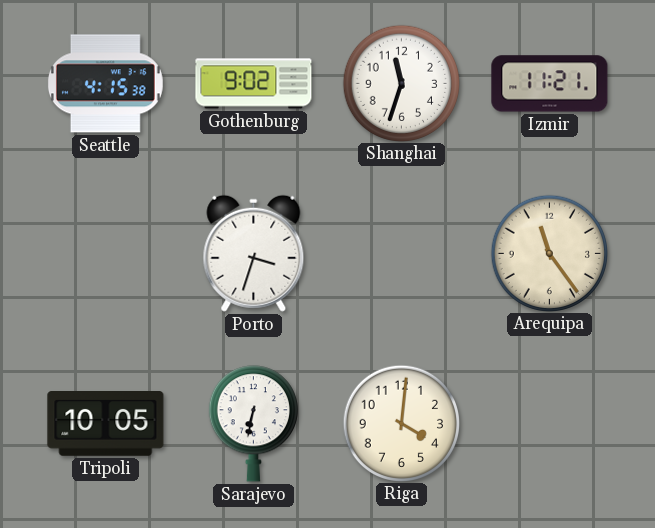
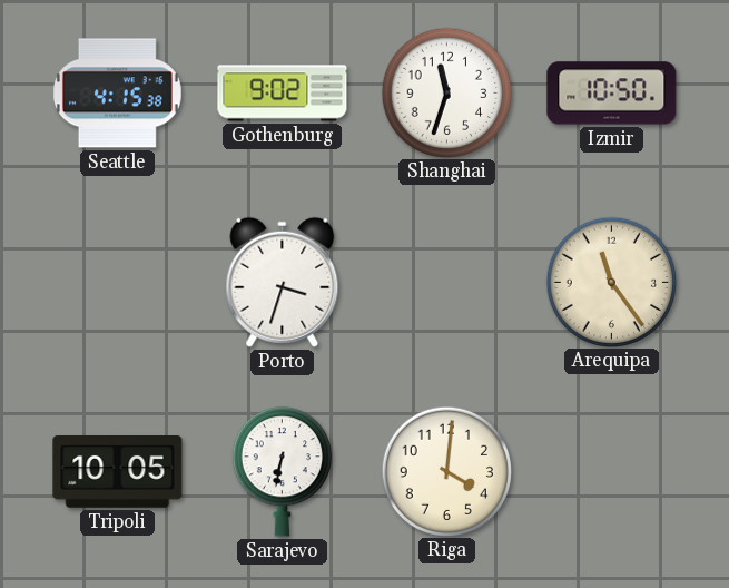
Izmir: 11:21 -> 10:50
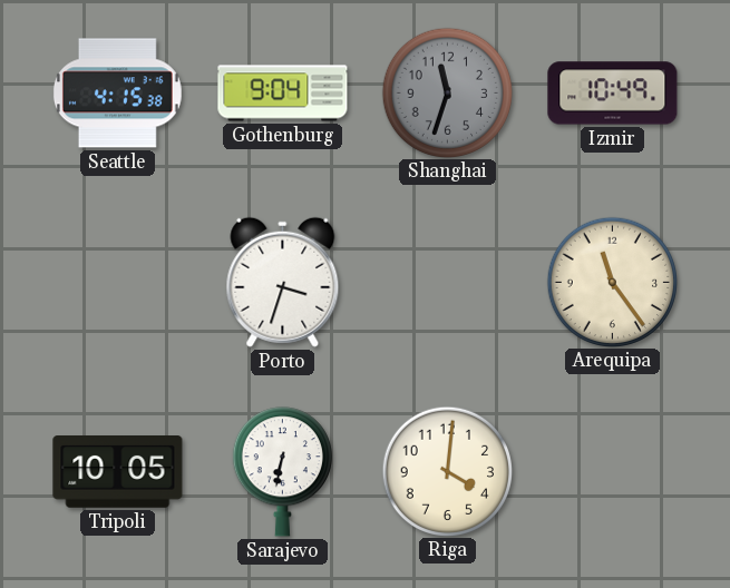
Gothenburg: 9:02 -> 9:04
Shanghai dial: white -> grey
Izmir: 10:50 -> 10:49
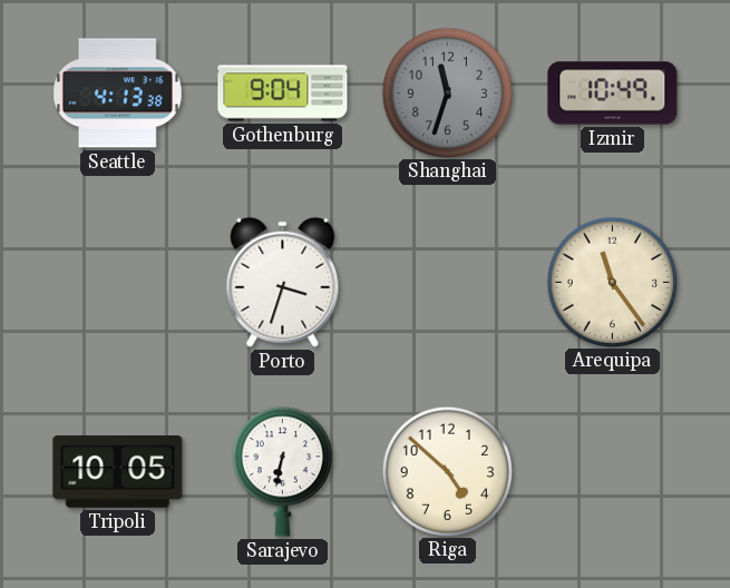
Seattle: 4:15 -> 4:13
Riga: 4:01 -> 4:52
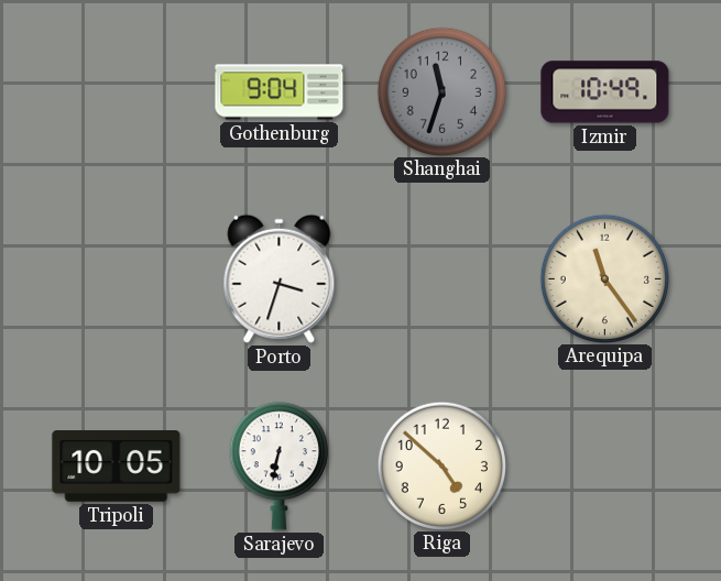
Seattle: 4:13 -> none
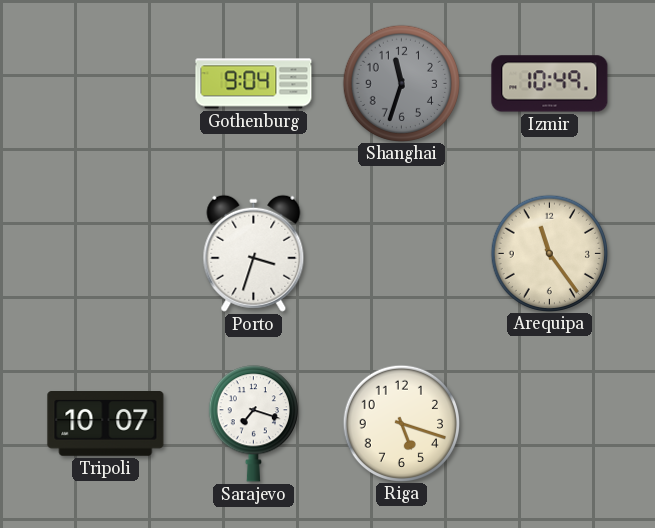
Tripoli: 10:05 -> 10:07
Sarajevo: 6:32 -> 7:18
Riga: 4:52 -> 5:18
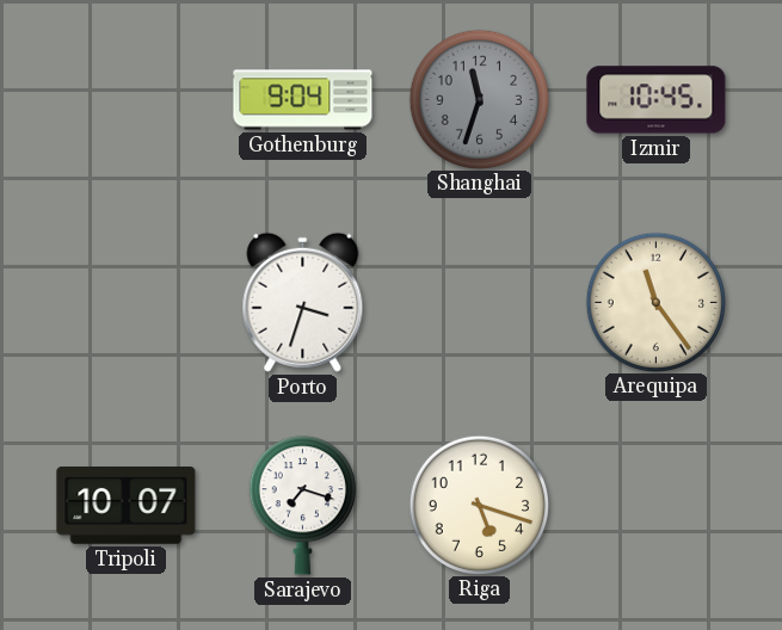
Izmir: 10:49 -> 10:45
